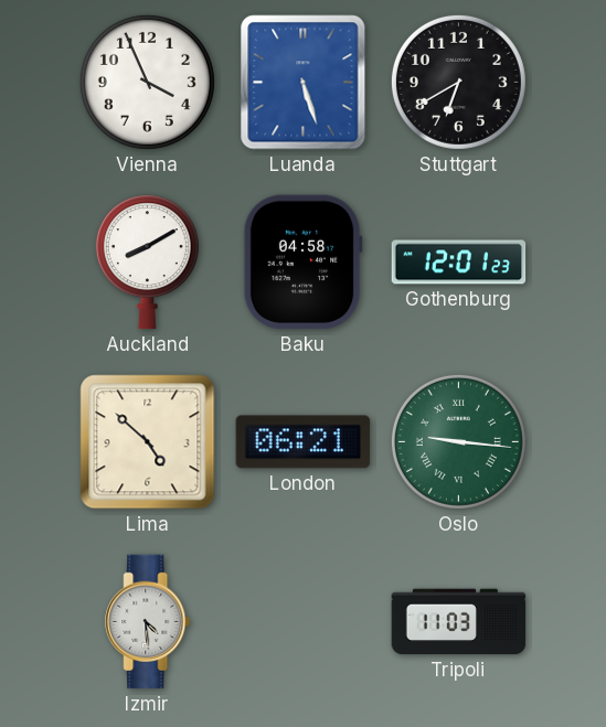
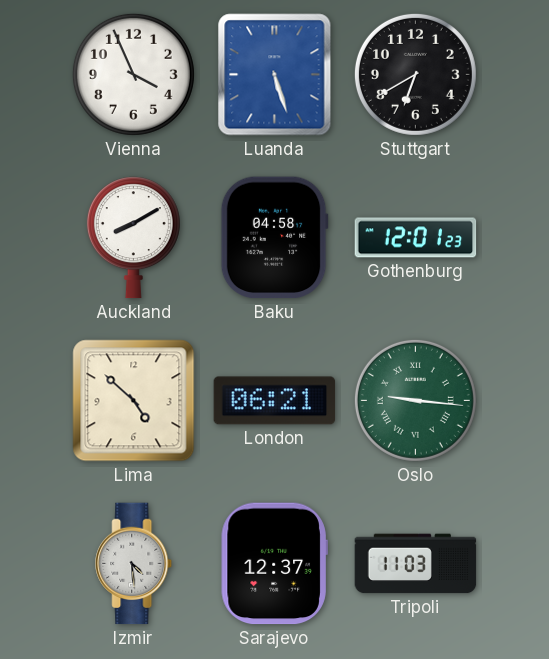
Sarajevo: none -> 12:37
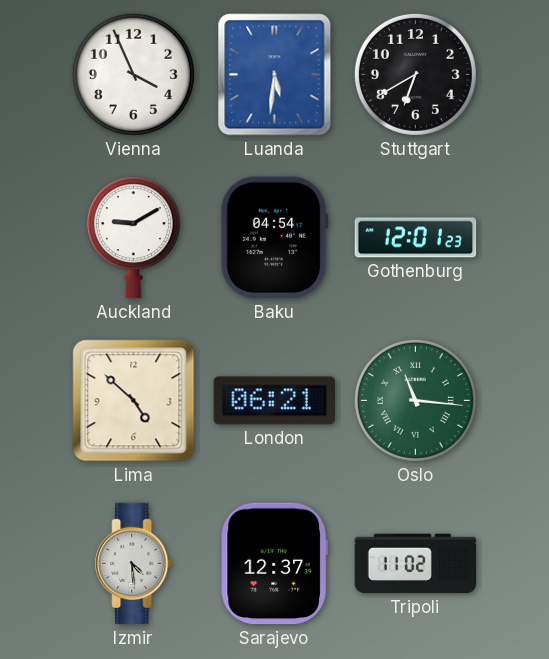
Luanda: 5:27 -> 5:31
Auckland: 8:10 -> 9:10
Baku: 04:58 -> 04:54
Oslo: 9:16 -> 11:16
Tripoli: 11:03 -> 11:02
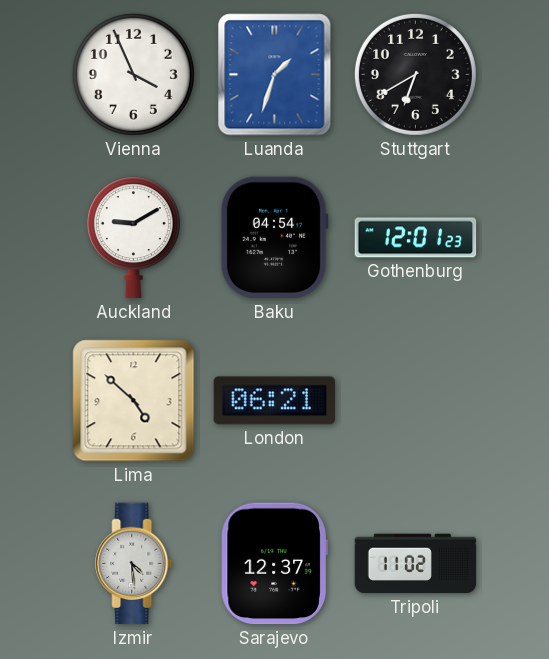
Luanda: 5:31 -> 1:33
Oslo: 11:16 -> none
